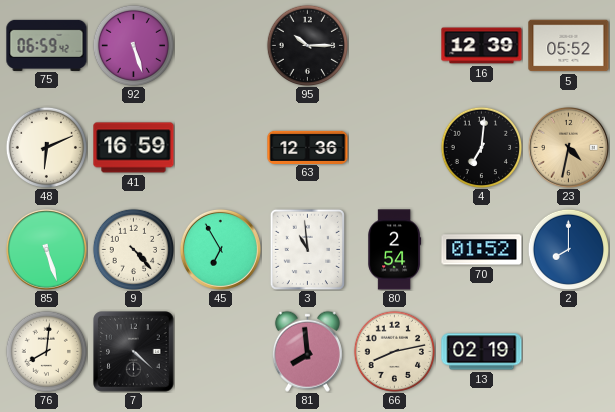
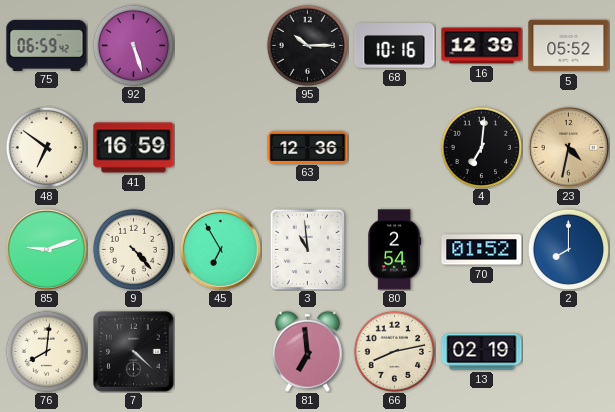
68: none -> 10:16
48: 6:11 -> 6:51
85: 5:27 -> 9:12
81: 7:59 -> 6:59
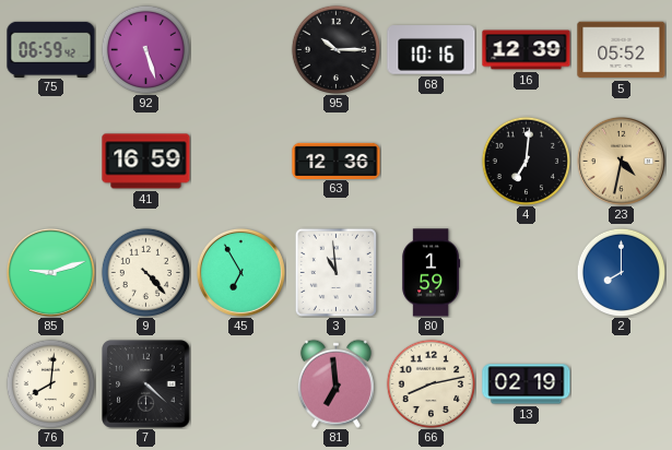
48: 6:51 -> none
80: 2:54 -> 1:59
70: 01:52 -> none
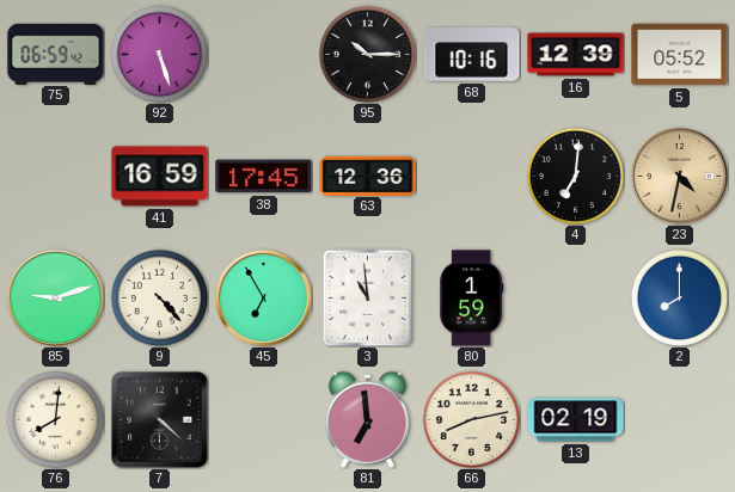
38: none -> 17:45
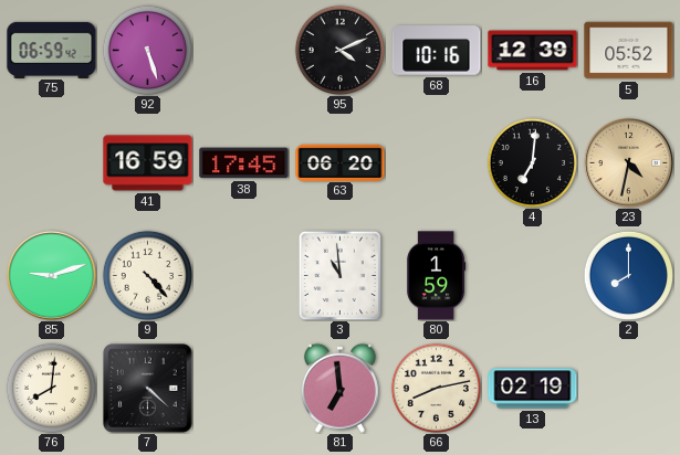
95: 10:15 -> 4:11
63: 12:36 -> 06:20
45: 6:55 -> none
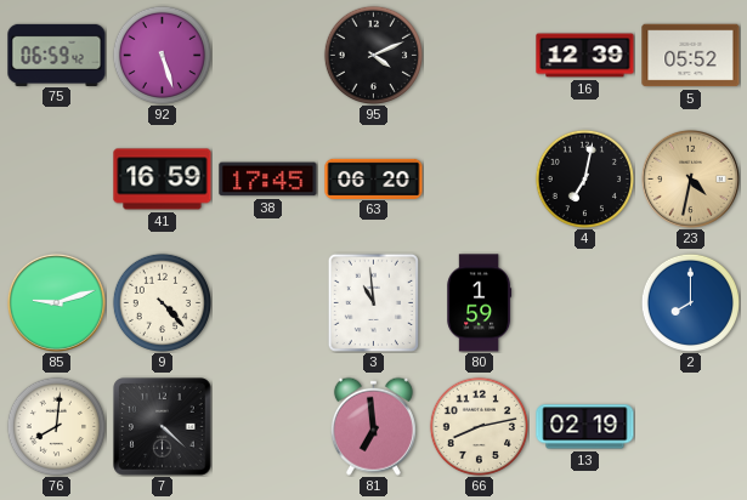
68: 10:16 -> none
4: 7:01 -> 7:02
